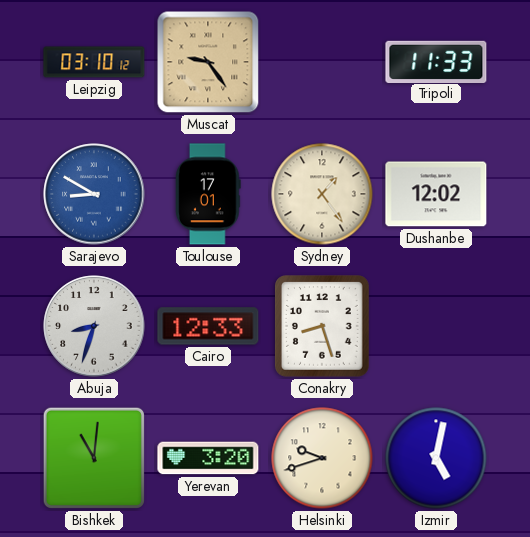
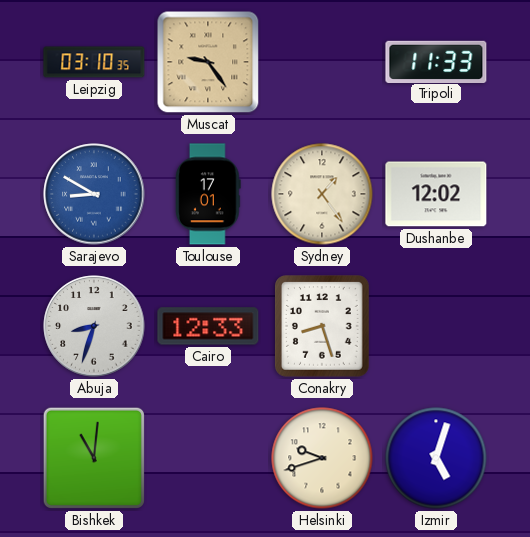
Leipzig: 03:10:12 -> 03:10:35
Yerevan: 3:20 -> none
Izmir: 5:02 -> 5:03
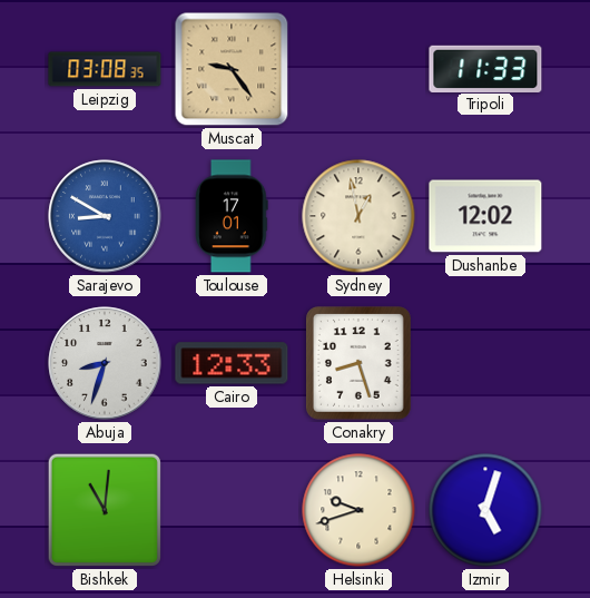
Leipzig: 03:10 -> 03:08
Sydney: 1:24 -> 12:58
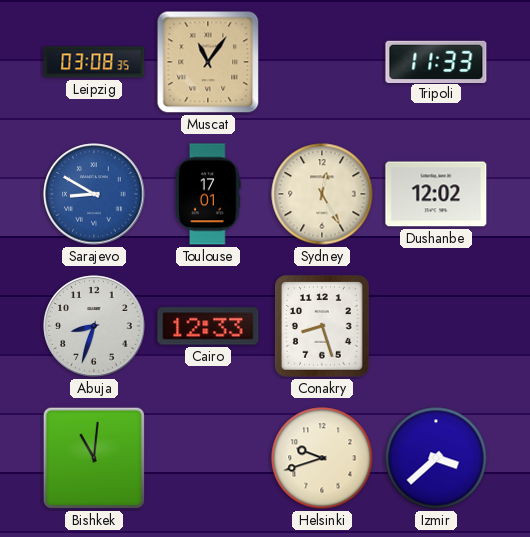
Muscat: 9:24 -> 11:06
Sydney: 12:58 -> 12:25
Izmir: 5:03 -> 3:38
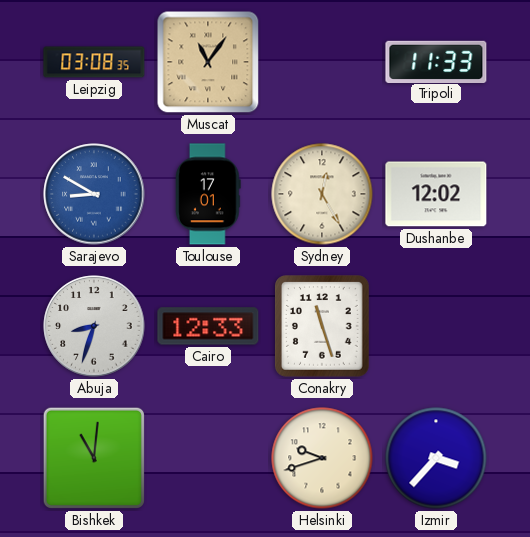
Conakry: 8:27 -> 11:27
Izmir: 3:38 -> 3:37
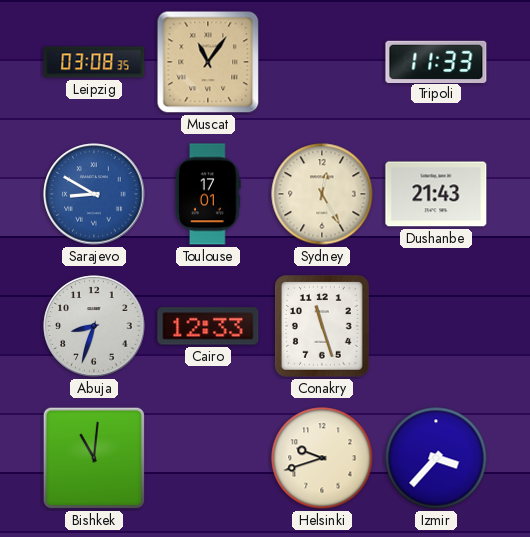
Dushanbe: 12:02 -> 21:43
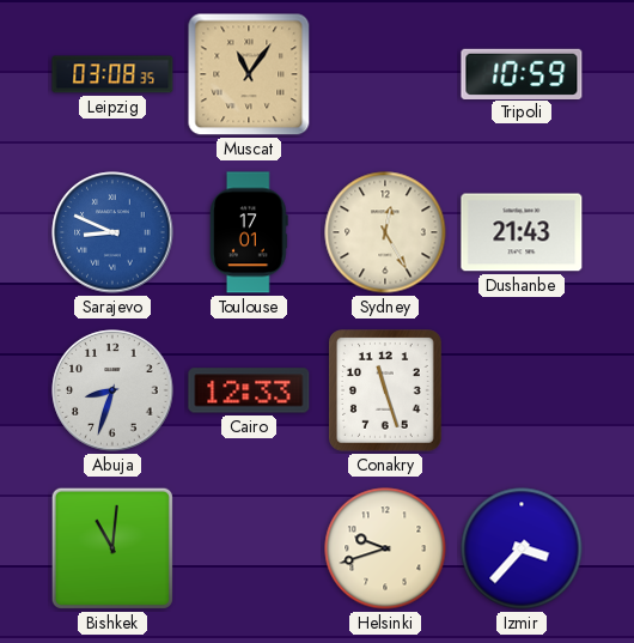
Tripoli: 11:33 -> 10:59
Sarajevo: 8:50 -> 8:49
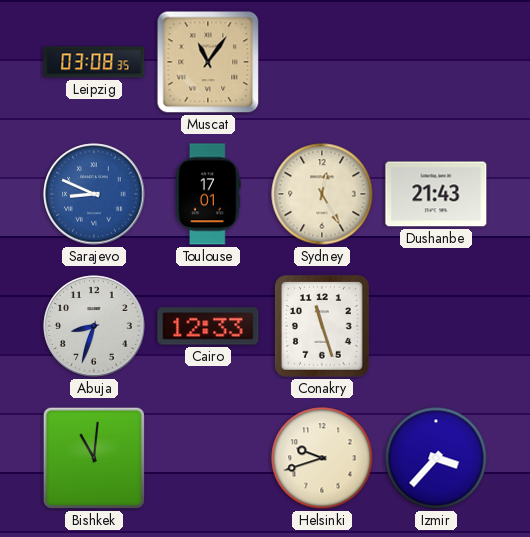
Tripoli: 10:59 -> none
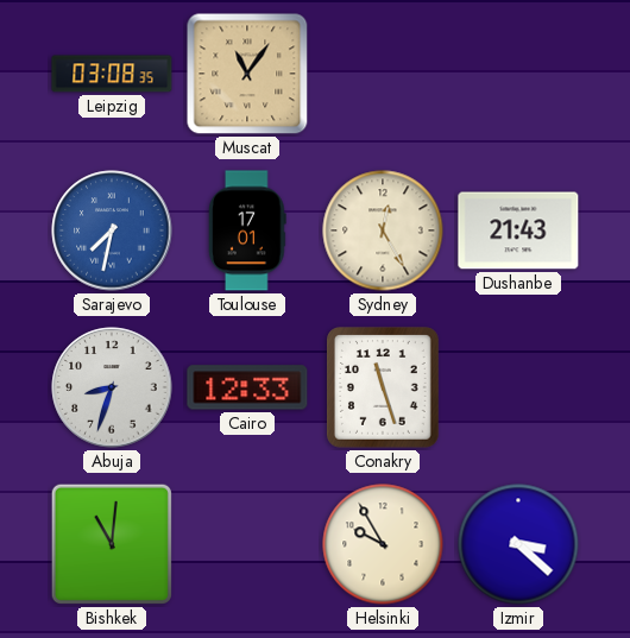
Sarajevo: 8:49 -> 7:32
Helsinki: 9:42 -> 9:55
Izmir: 3:37 -> 3:22
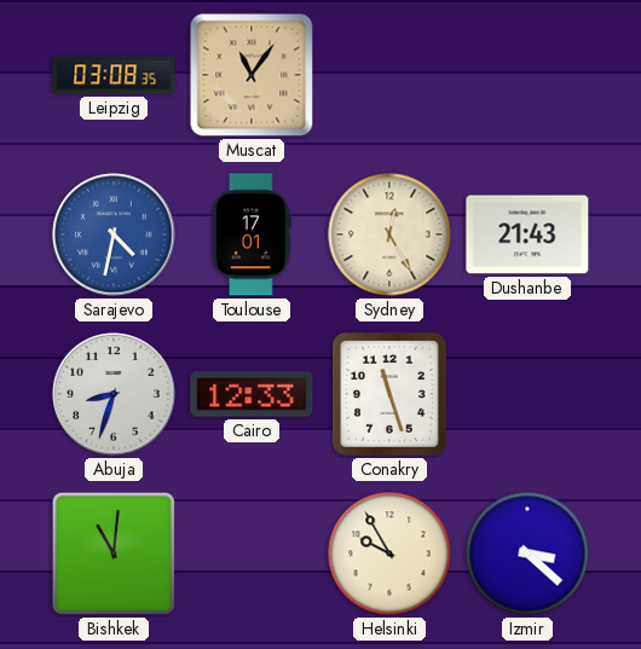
Sarajevo: 7:32 -> 4:32
